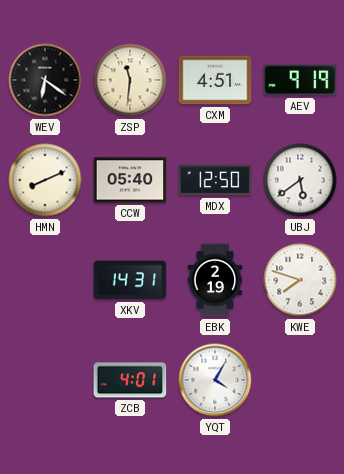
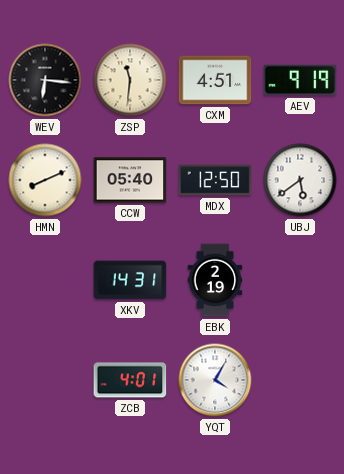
WEV: 6:21 -> 6:16
KWE: 7:48 -> none
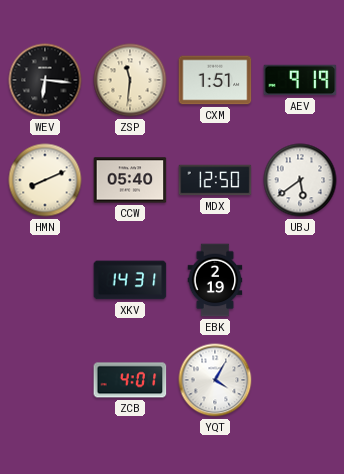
CXM: 4:51 -> 1:51
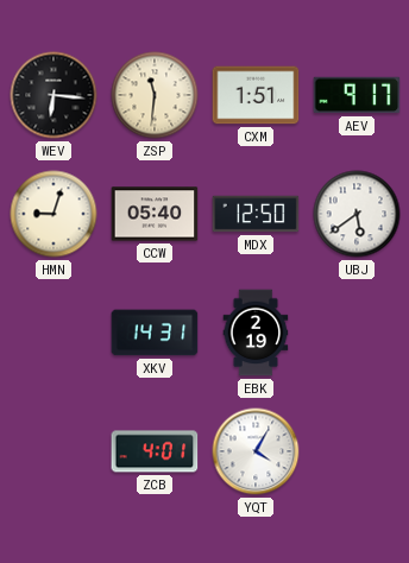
AEV: 9:19 -> 9:17
HMN: 8:11 -> 9:03
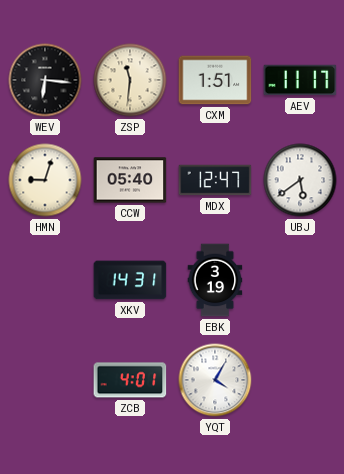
AEV: 9:17 -> 11:17
MDX: 12:50 -> 12:47
EBK: 2:19 -> 3:19
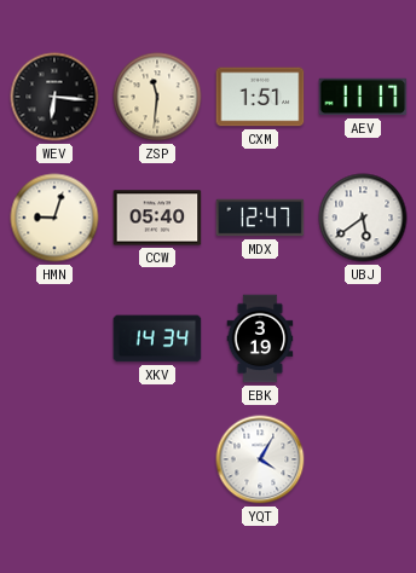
XKV: 14:31 -> 14:34
ZCB: 4:01 -> none
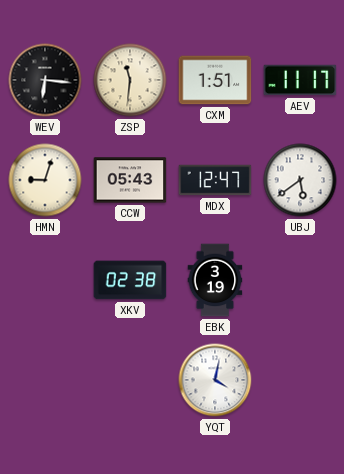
CCW: 05:40 -> 05:43
XKV: 14:34 -> 02:38
YQT: 4:05 -> 4:02
